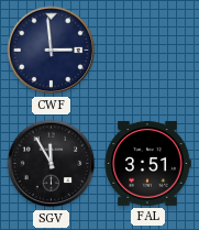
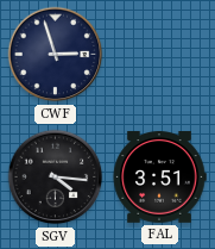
CWF: 2:59 -> 2:57
SGV: 11:55 -> 4:16
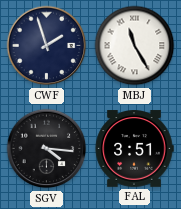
CWF: 2:57 -> 1:57
MBJ: none -> 11:25
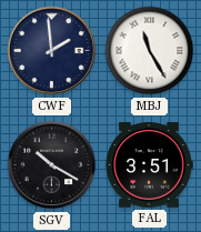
CWF: 1:57 -> 1:59
SGV: 4:16 -> 10:20
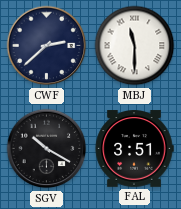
CWF: 1:59 -> 2:38
MBJ: 11:25 -> 11:30
